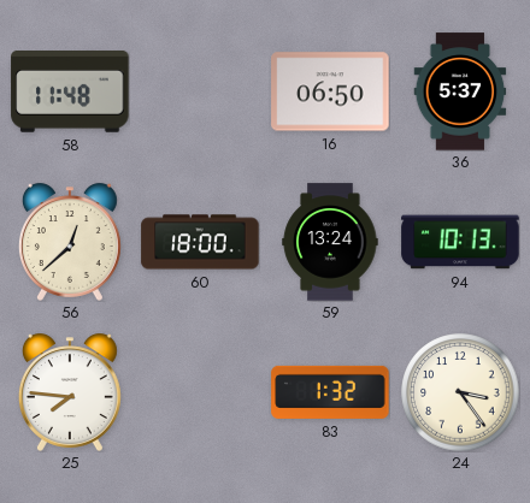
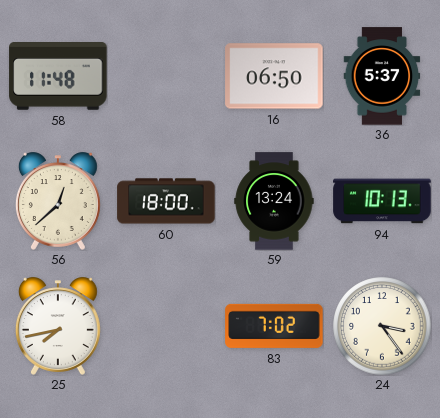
25: 7:46 -> 7:43
83: 1:32 -> 7:02
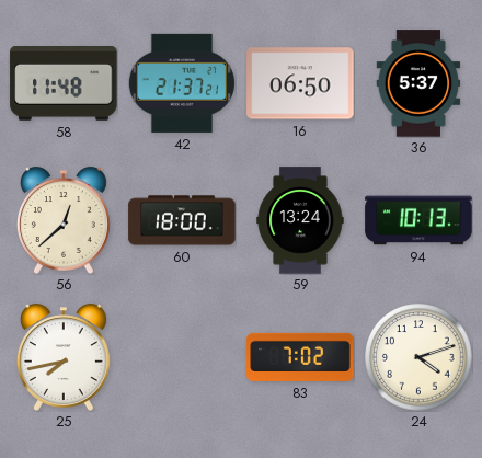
42: none -> 21:37
24: 3:24 -> 4:12
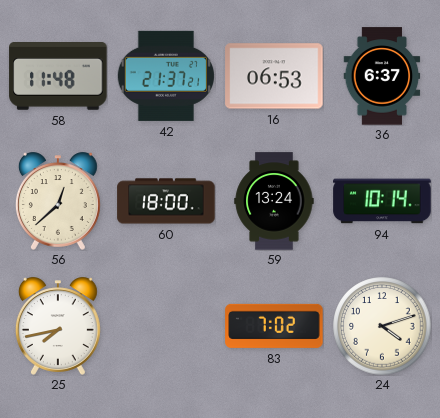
16: 06:50 -> 06:53
36: 5:37 -> 6:37
94: 10:13 -> 10:14
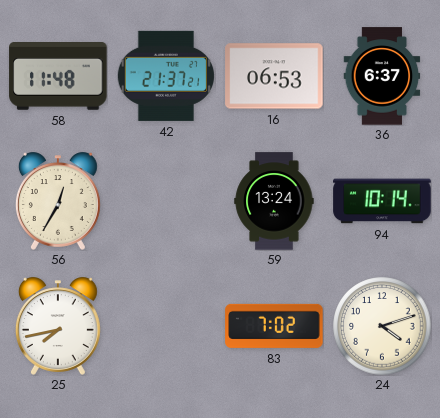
56: 12:38 -> 12:35
60: 18:00 -> none
